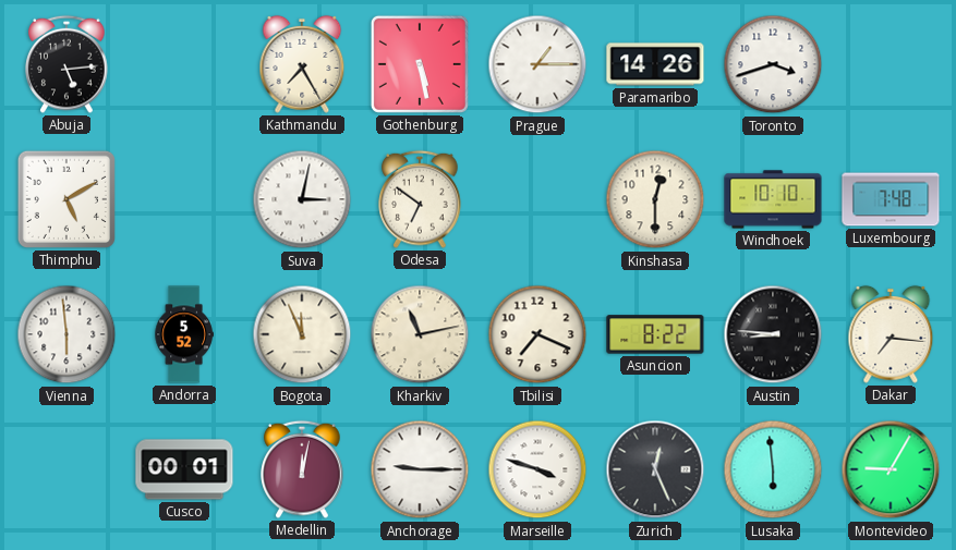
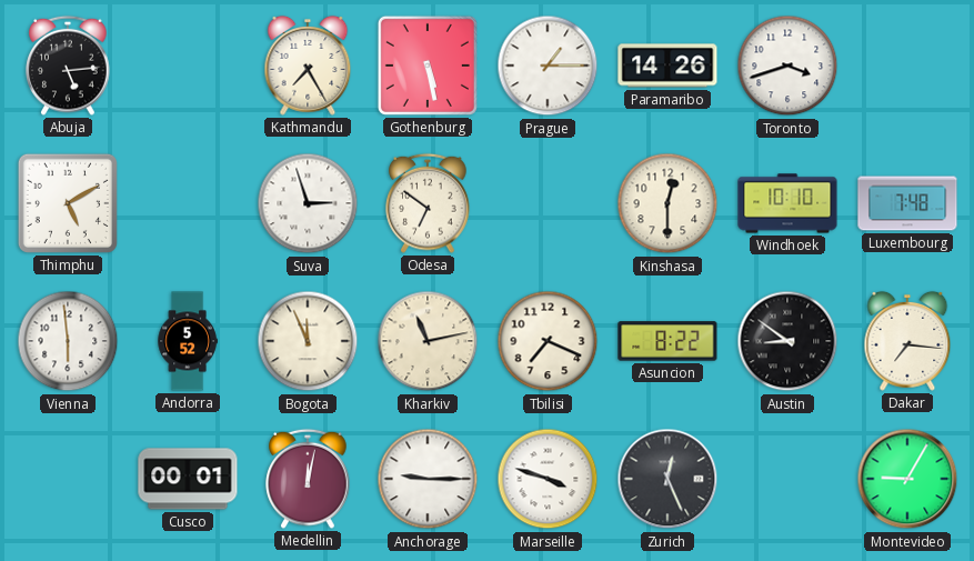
Suva: 3:02 -> 2:57
Austin: 8:46 -> 8:51
Lusaka: 5:59 -> none
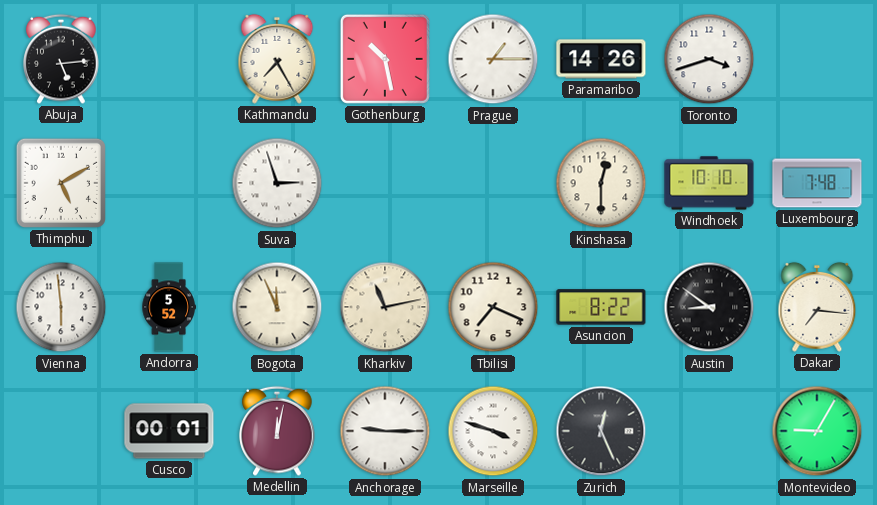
Gothenburg: 5:28 -> 10:28
Odesa: 6:51 -> none
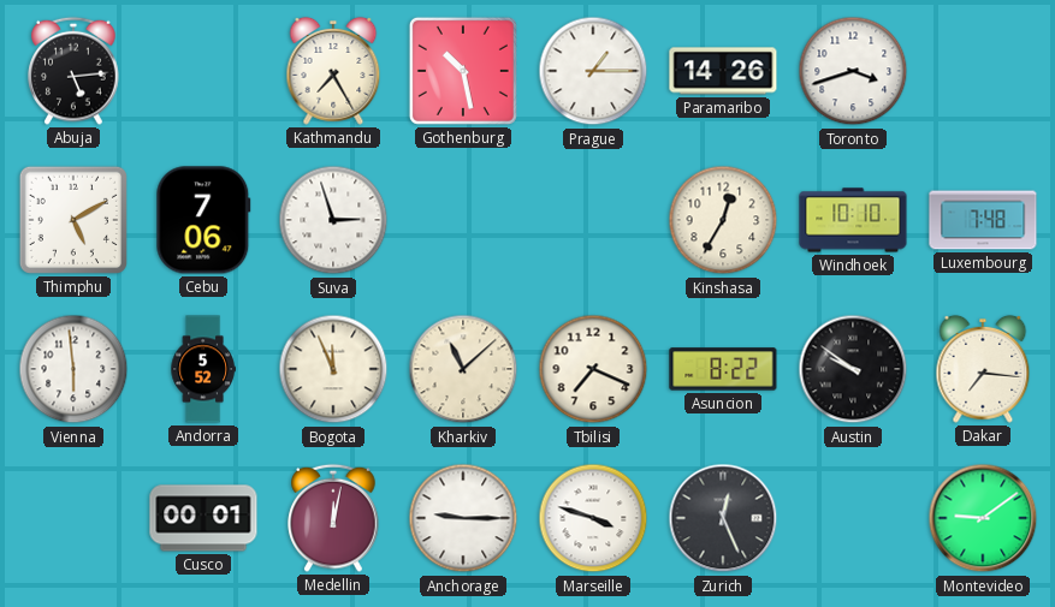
Cebu: none -> 7:06
Kinshasa: 12:30 -> 12:35
Kharkiv: 11:13 -> 11:08
Austin: 8:51 -> 9:51
Montevideo: 9:05 -> 9:09
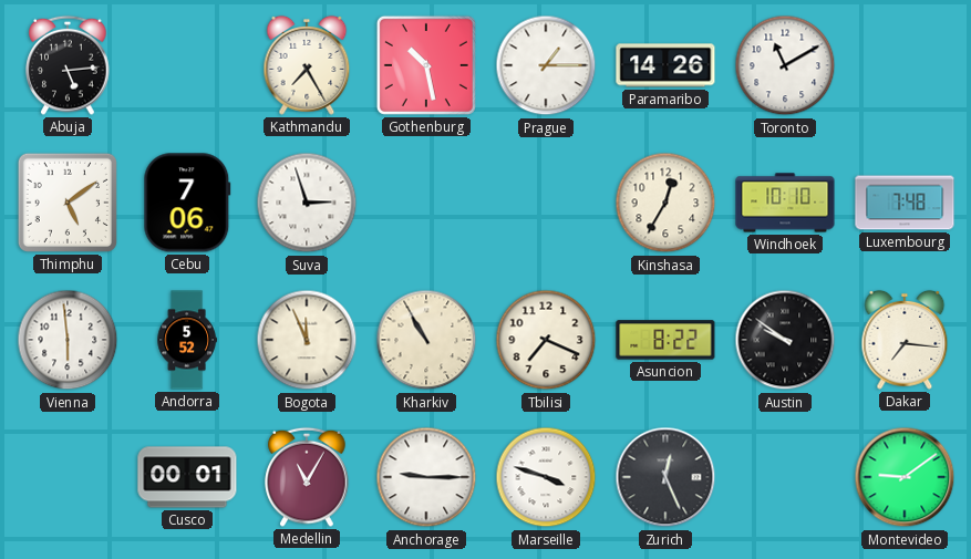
Toronto: 3:42 -> 11:10
Thimphu: 5:10 -> 5:09
Kharkiv: 11:08 -> 10:55
Medellin: 12:02 -> 11:05
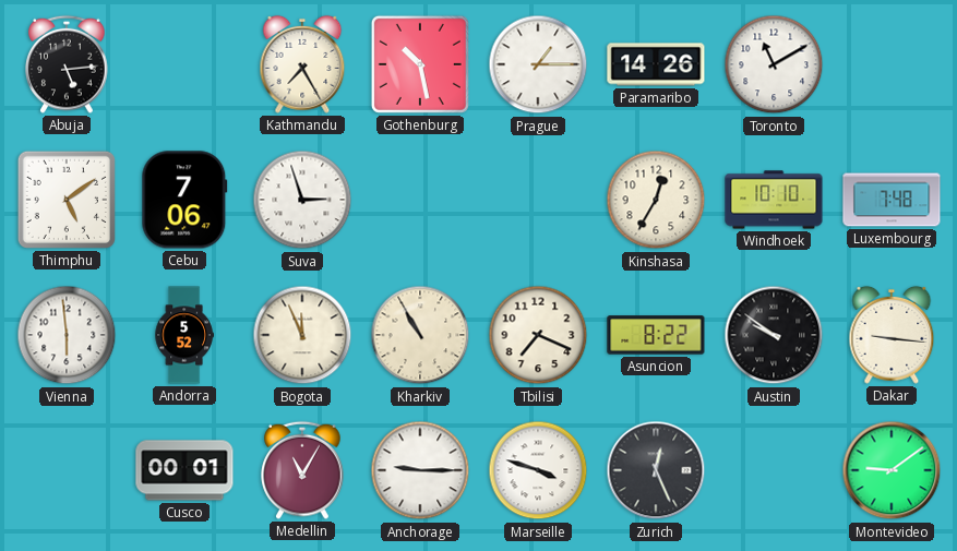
Dakar: 7:16 -> 9:16
